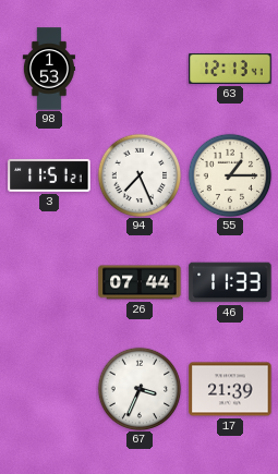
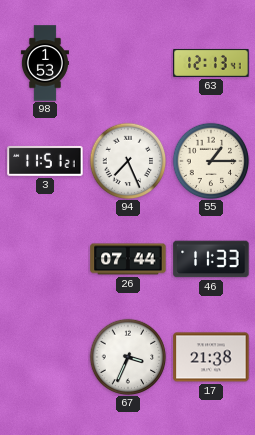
17: 21:39 -> 21:38
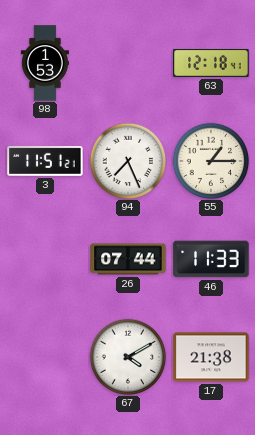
63: 12:13 -> 12:18
67: 3:34 -> 4:10
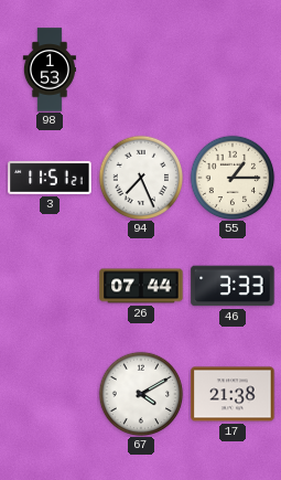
63: 12:18 -> none
46: 11:33 -> 3:33
